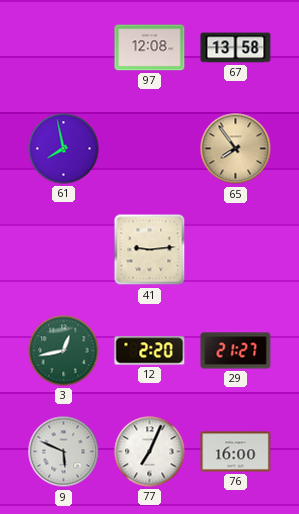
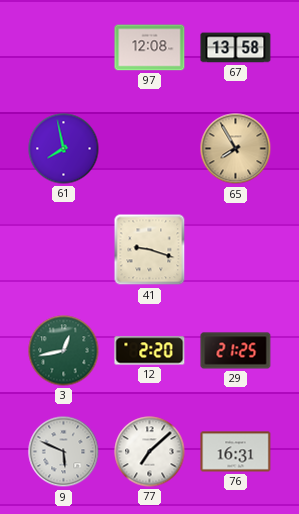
65: 7:54 -> 7:55
41: 9:14 -> 9:18
29: 21:27 -> 21:25
77: 7:04 -> 7:08
76: 16:00 -> 16:31
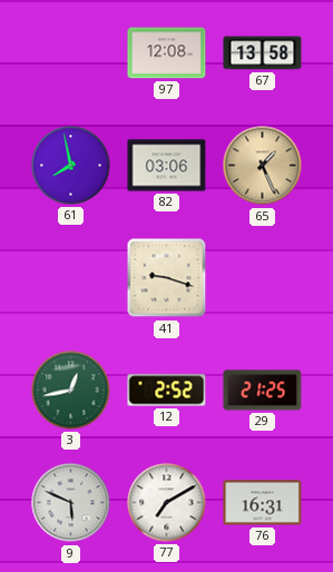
82: none -> 03:06
65: 7:55 -> 1:26
12: 2:20 -> 2:52
77: 7:08 -> 7:10
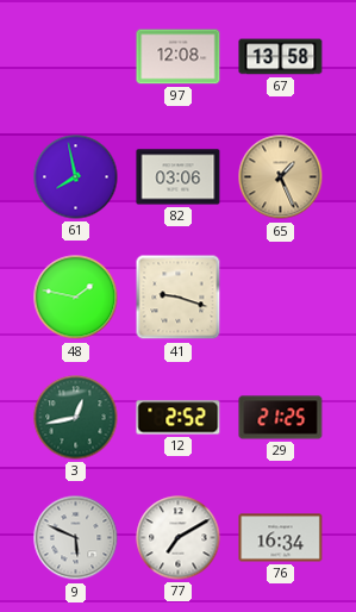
48: none -> 1:47
76: 16:31 -> 16:34
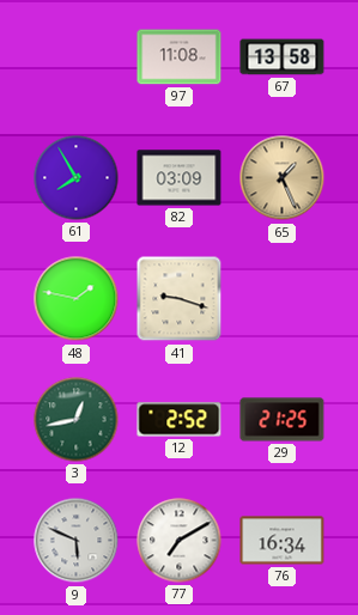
97: 12:08 -> 11:08
61: 7:58 -> 7:55
82: 03:06 -> 03:09
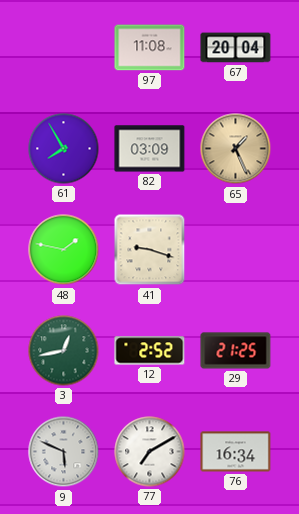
67: 13:58 -> 20:04
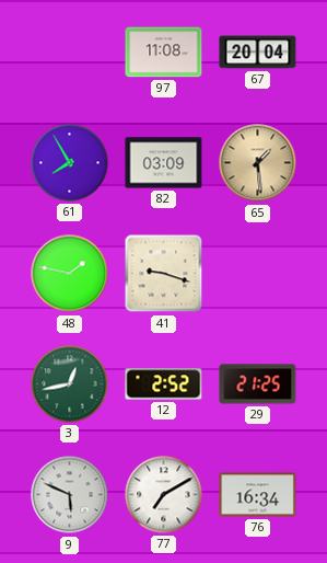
65: 1:26 -> 1:29
